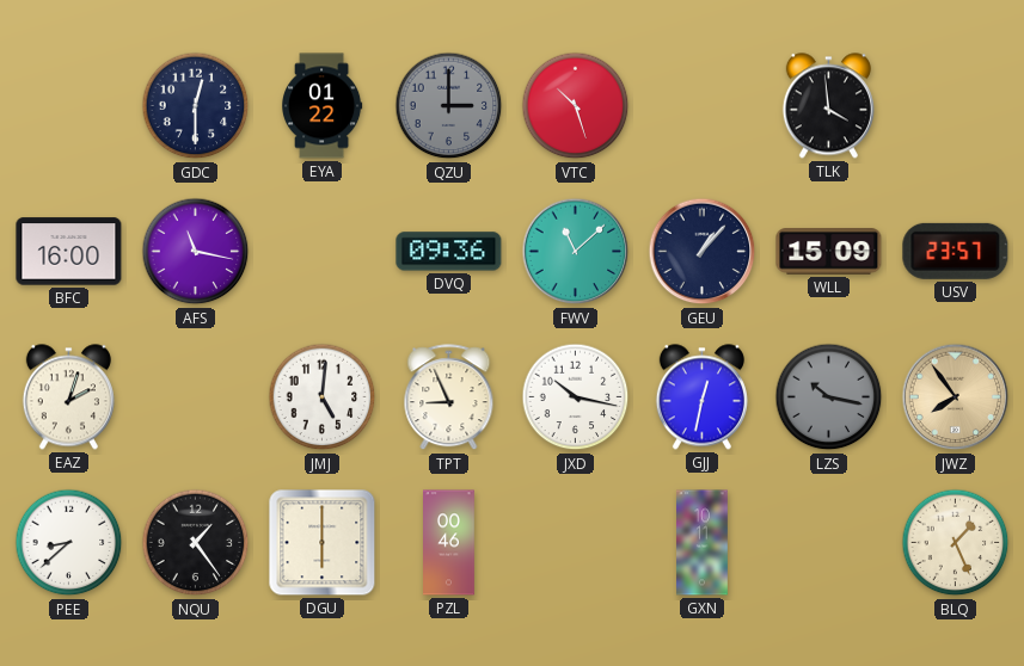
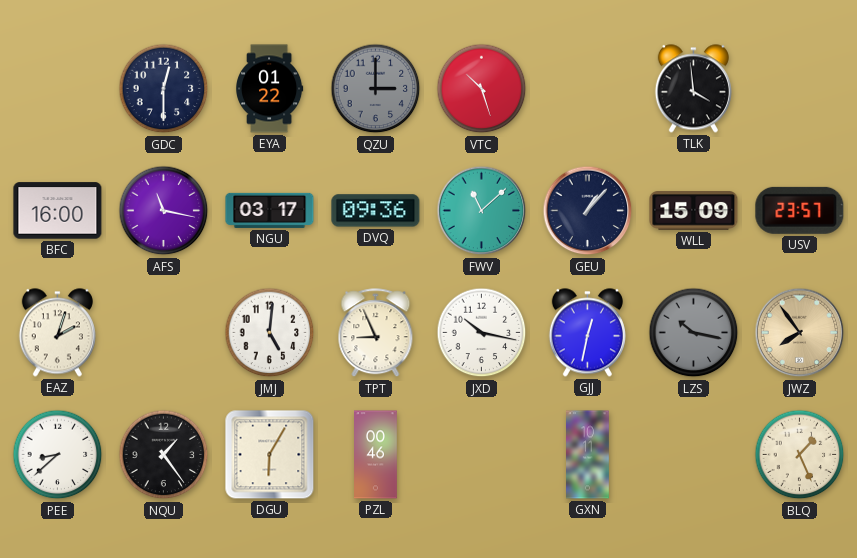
NGU: none -> 03:17
DGU: 6:00 -> 6:05
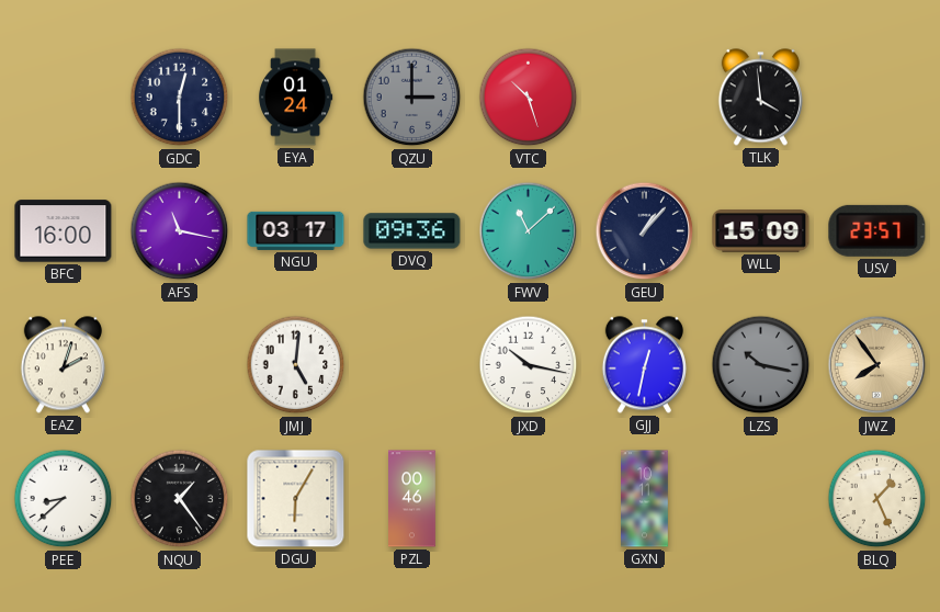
EYA: 01:22 -> 01:24
TPT: 8:56 -> none
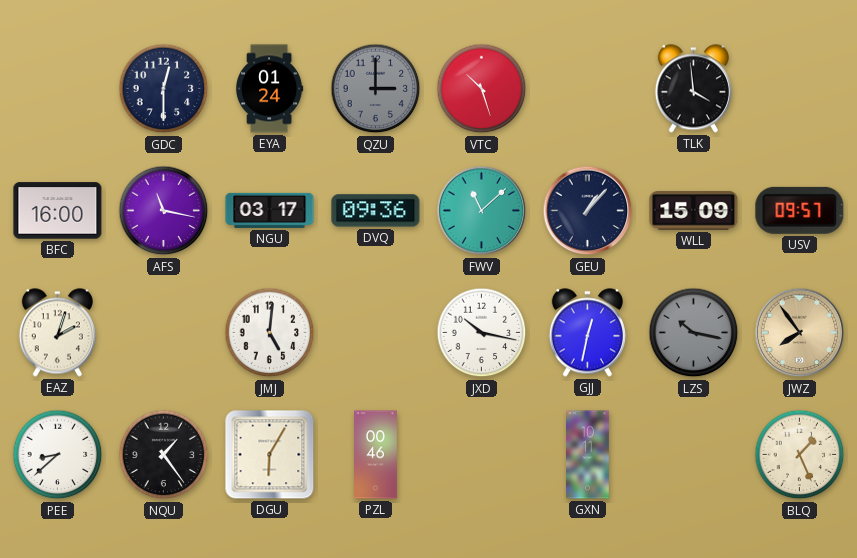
USV: 23:57 -> 09:57
